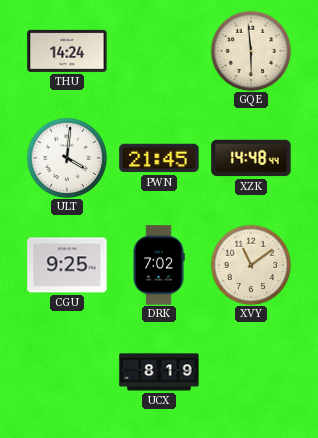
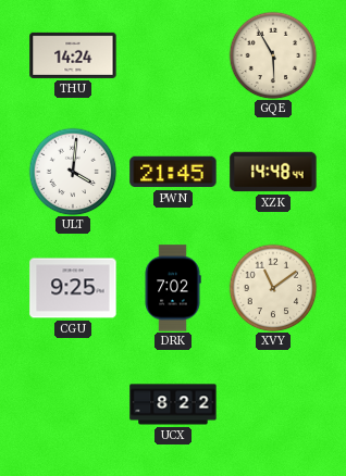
GQE: 5:59 -> 5:55
UCX: 8:19 -> 8:22
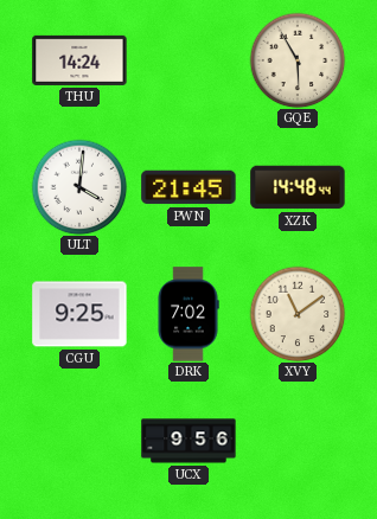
UCX: 8:22 -> 9:56
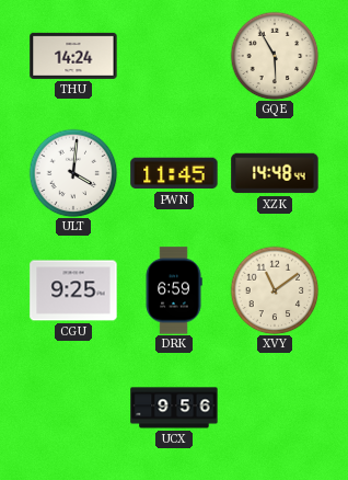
PWN: 21:45 -> 11:45
DRK: 7:02 -> 6:59
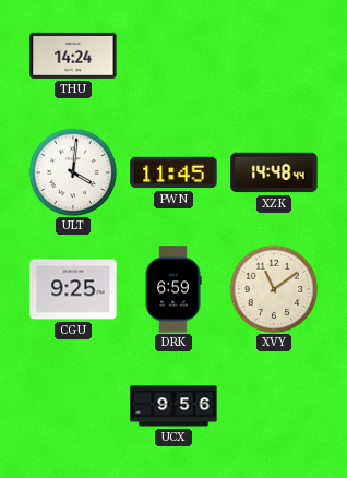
GQE: 5:55 -> none
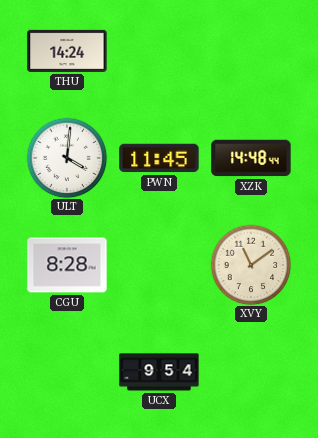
CGU: 9:25 -> 8:28
DRK: 6:59 -> none
UCX: 9:56 -> 9:54
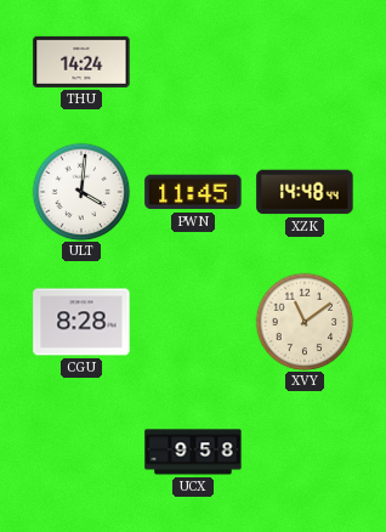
UCX: 9:54 -> 9:58
